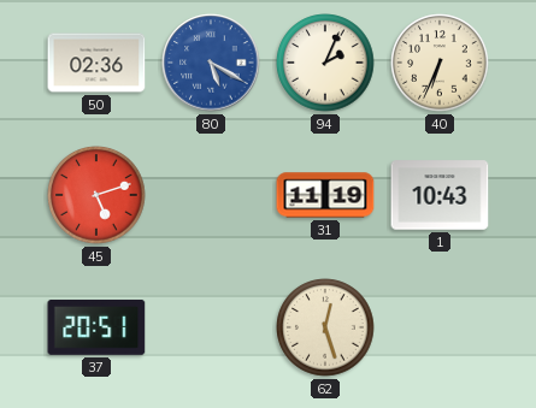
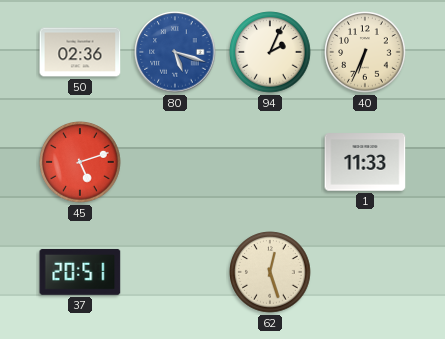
80: 5:20 -> 5:18
31: 11:19 -> none
1: 10:43 -> 11:33
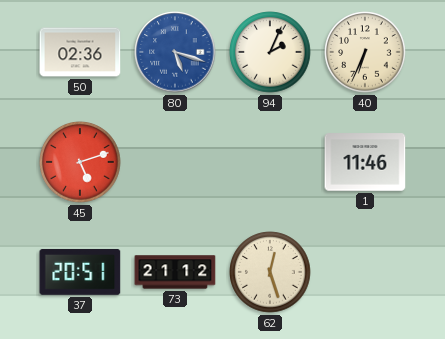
1: 11:33 -> 11:46
73: none -> 21:12
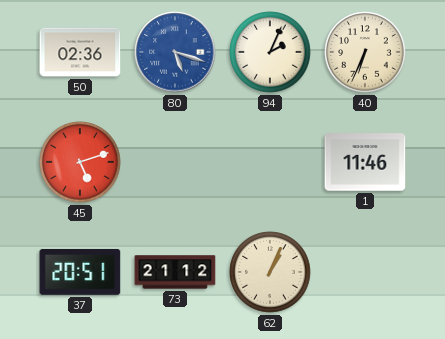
62: 12:27 -> 1:04
